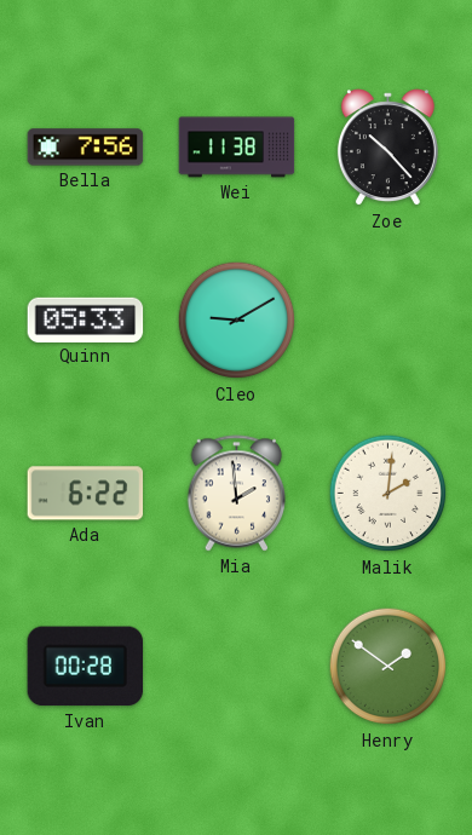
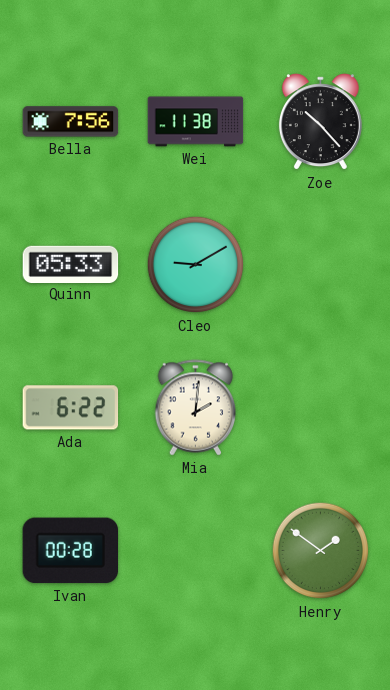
Mia: 1:59 -> 2:01
Malik: 2:01 -> none
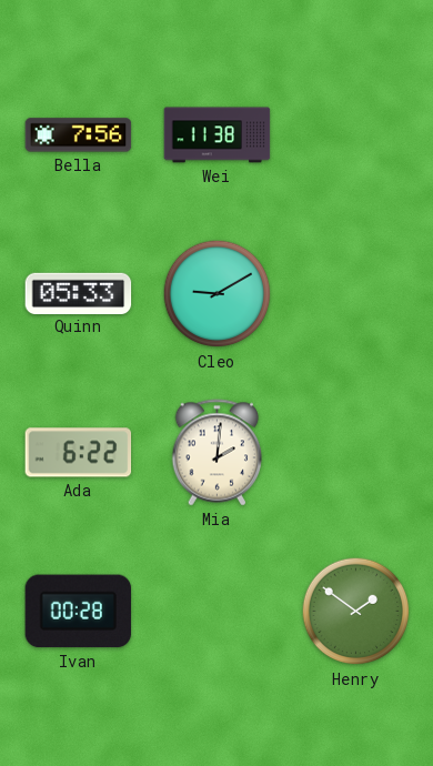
Zoe: 10:23 -> none
